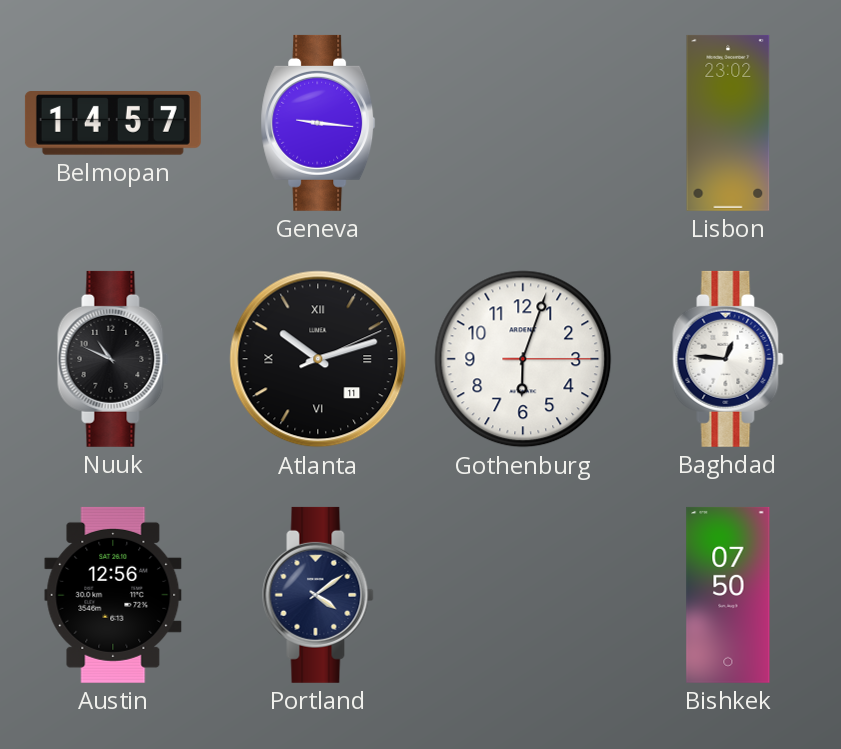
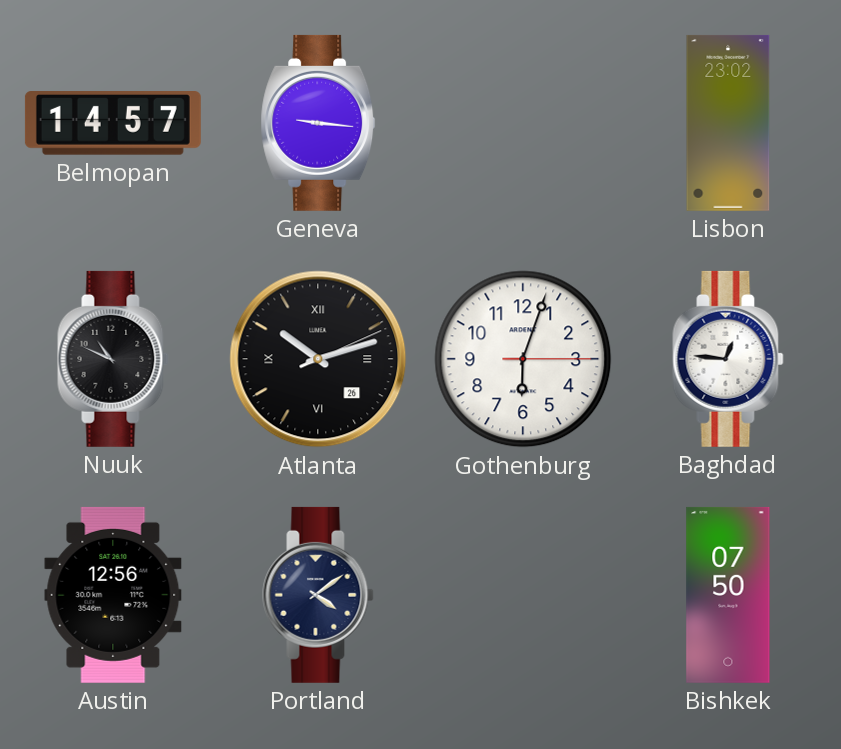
Atlanta date: 11 -> 26
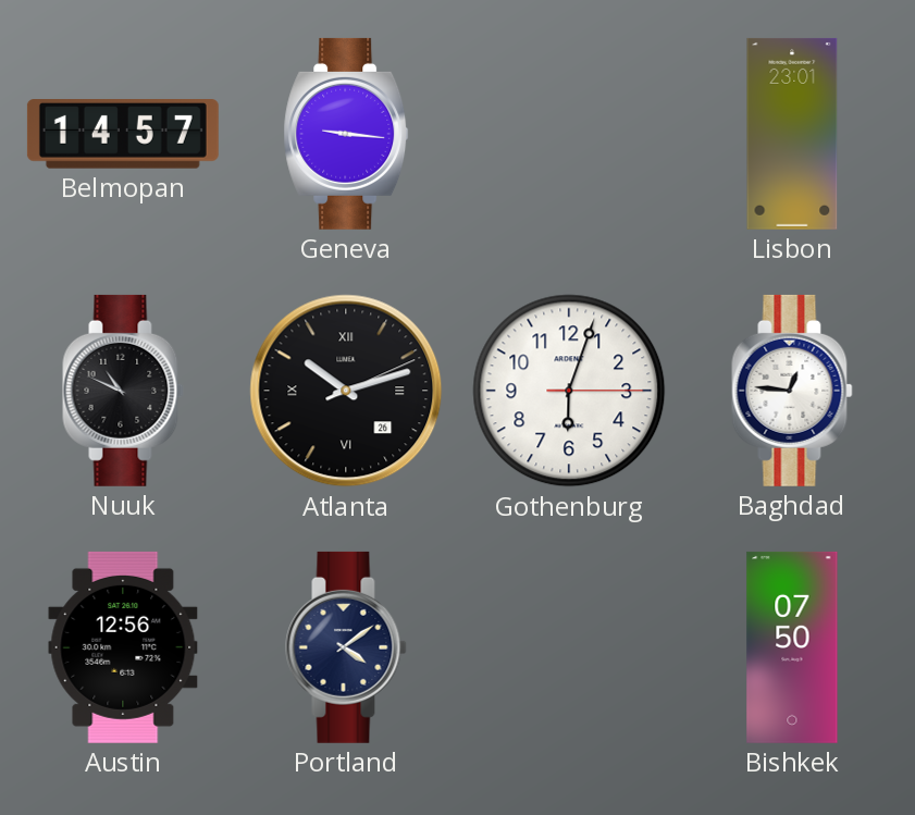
Lisbon: 23:02 -> 23:01
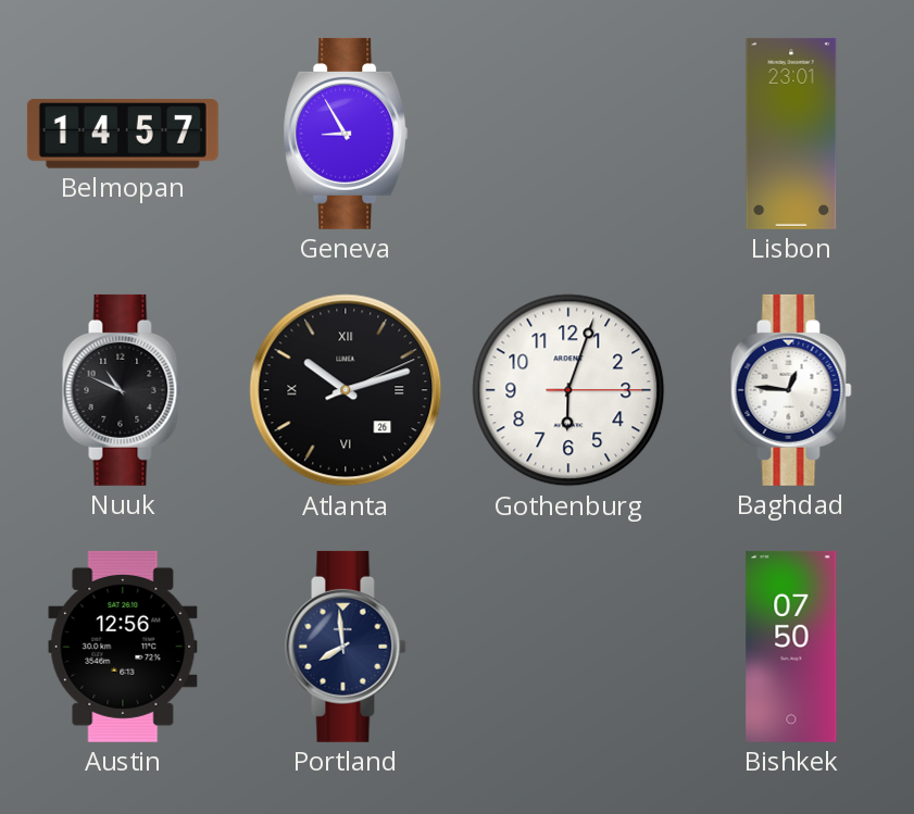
Geneva: 9:16 -> 8:55
Portland: 4:09 -> 7:59
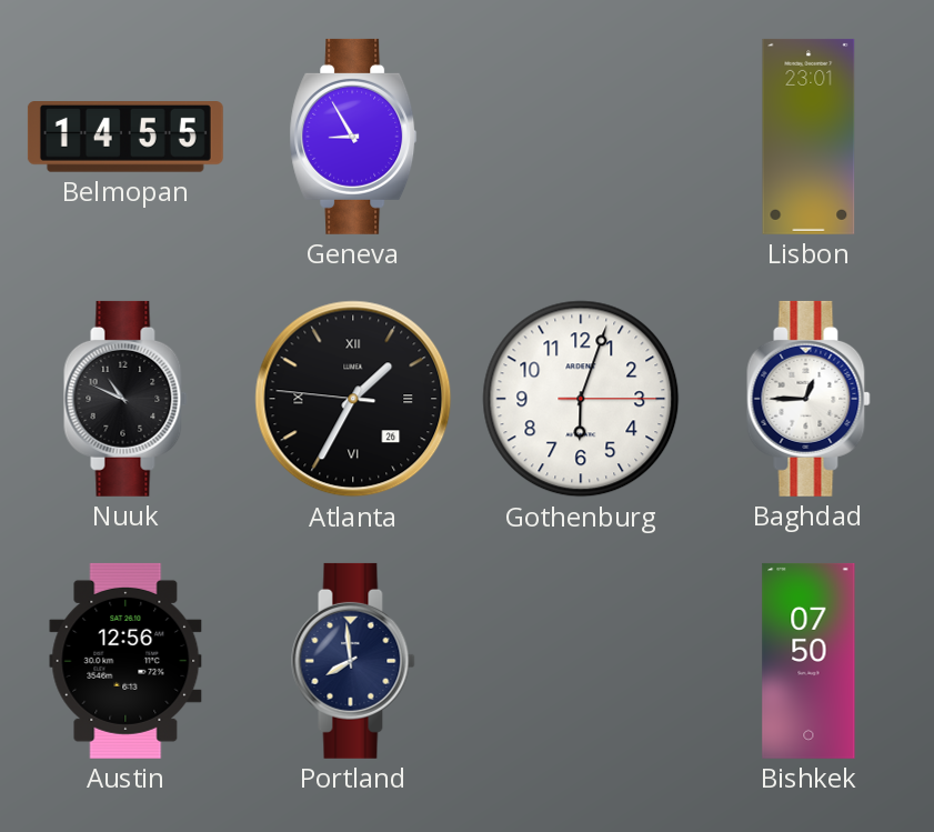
Belmopan: 14:57 -> 14:55
Atlanta: 10:12 -> 1:34
Baghdad: 12:46 -> 12:45
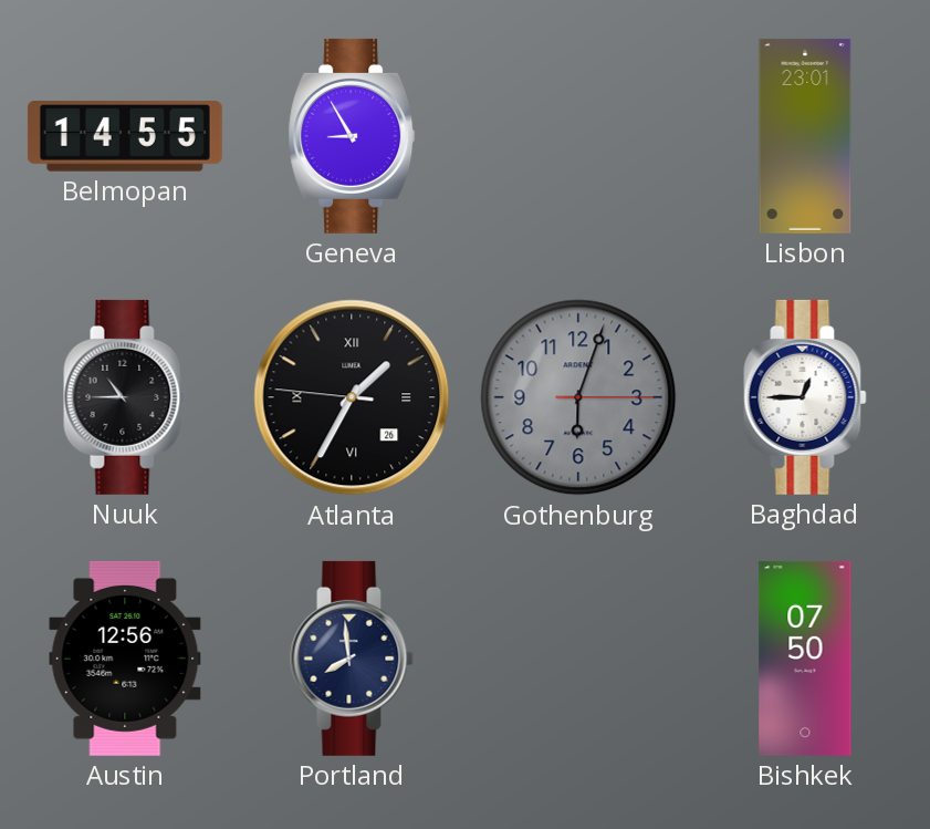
Nuuk: 10:49 -> 10:45
Gothenburg dial: white -> grey
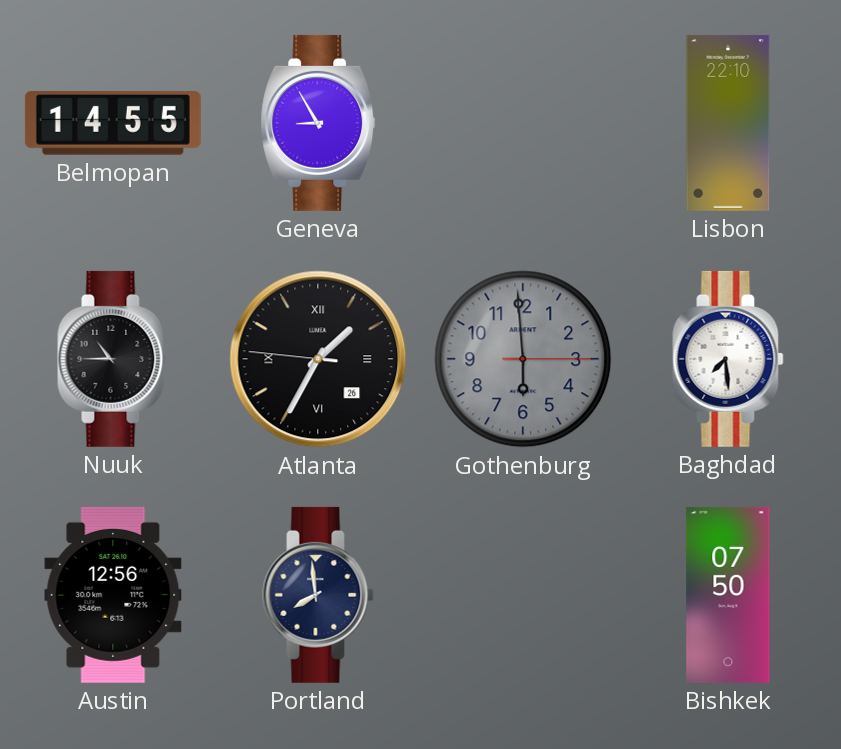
Lisbon: 23:01 -> 22:10
Gothenburg: 6:03 -> 5:59
Baghdad: 12:45 -> 7:29
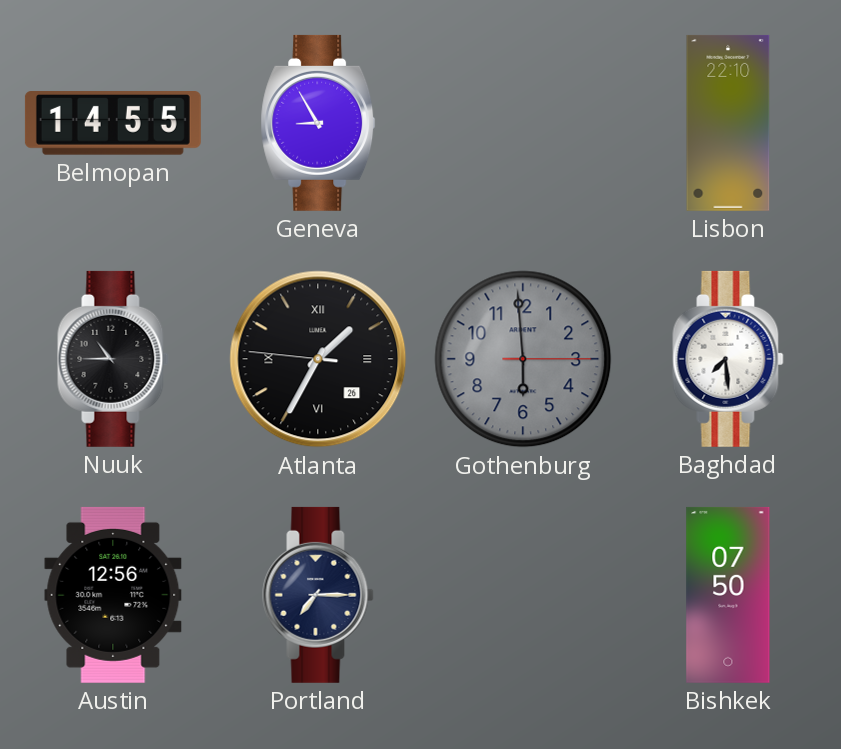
Portland: 7:59 -> 7:15
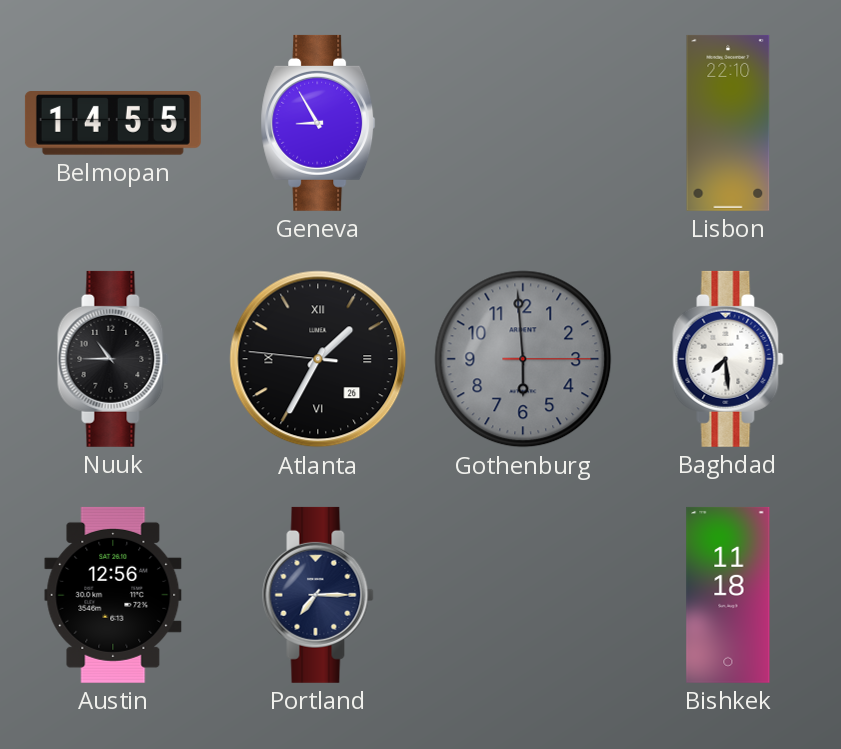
Bishkek: 07:50 -> 11:18
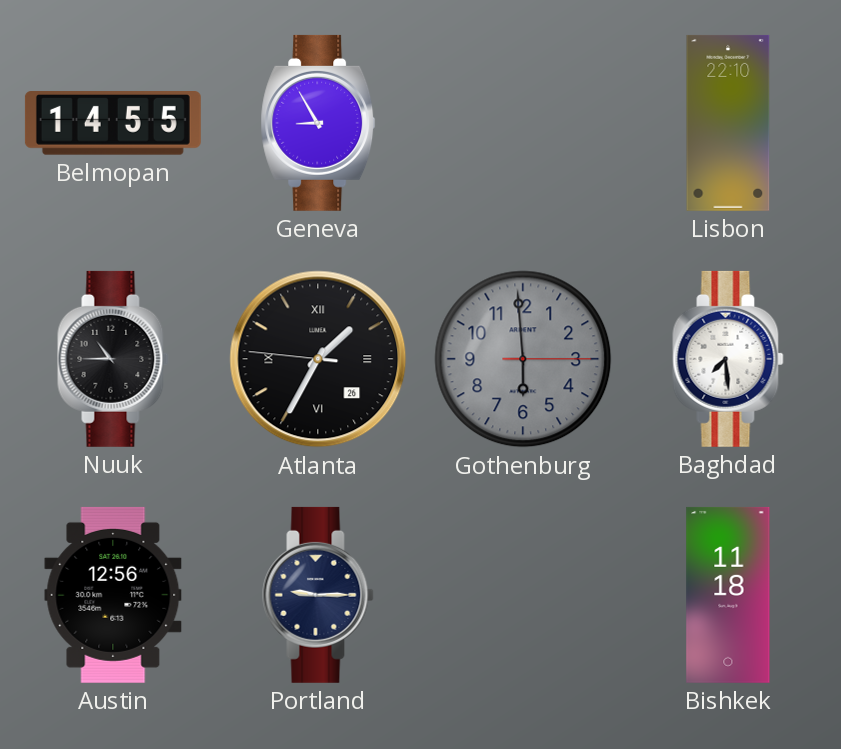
Portland: 7:15 -> 9:15
